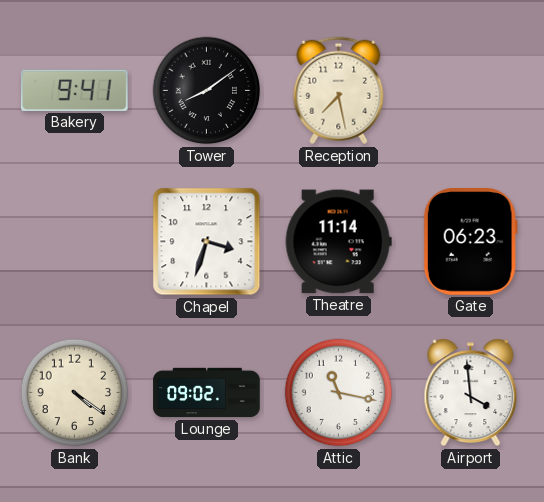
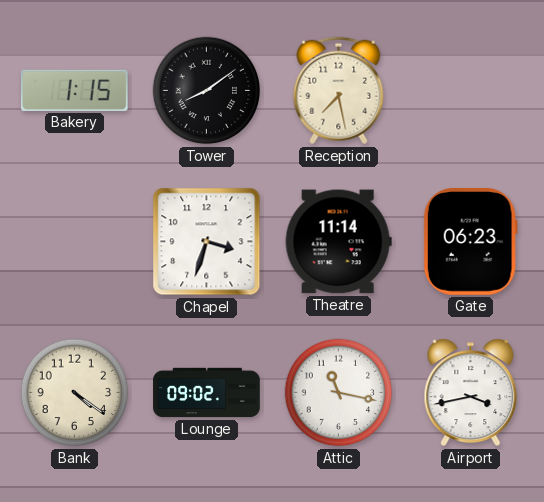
Bakery: 9:41 -> 1:15
Airport: 3:59 -> 3:43
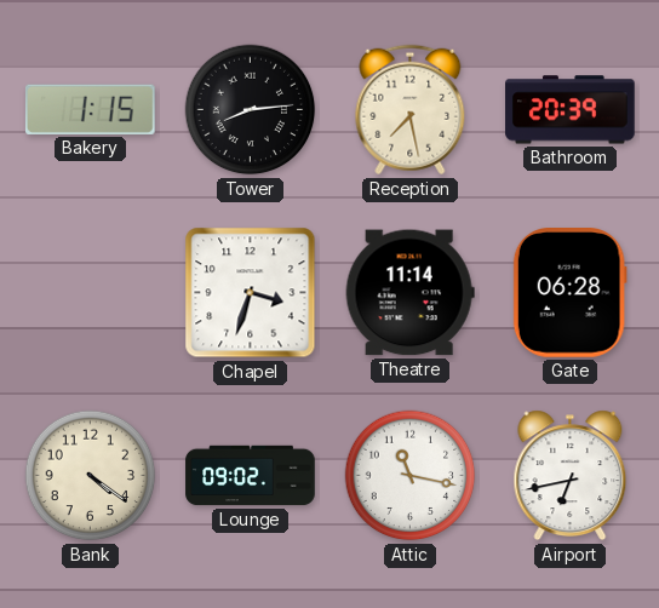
Tower: 8:09 -> 8:14
Bathroom: none -> 20:39
Gate: 06:23 -> 06:28
Airport: 3:43 -> 6:43
